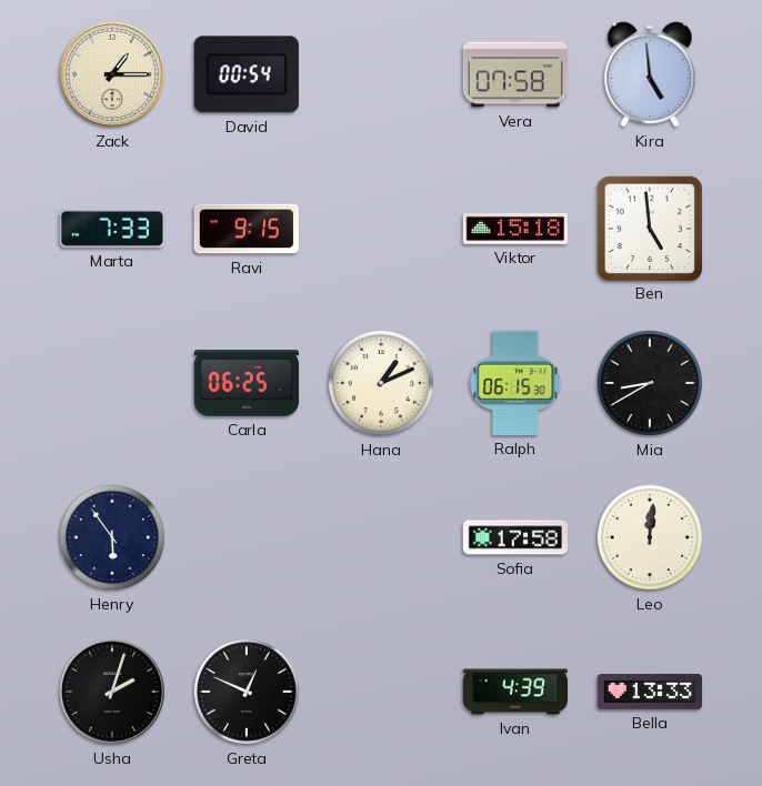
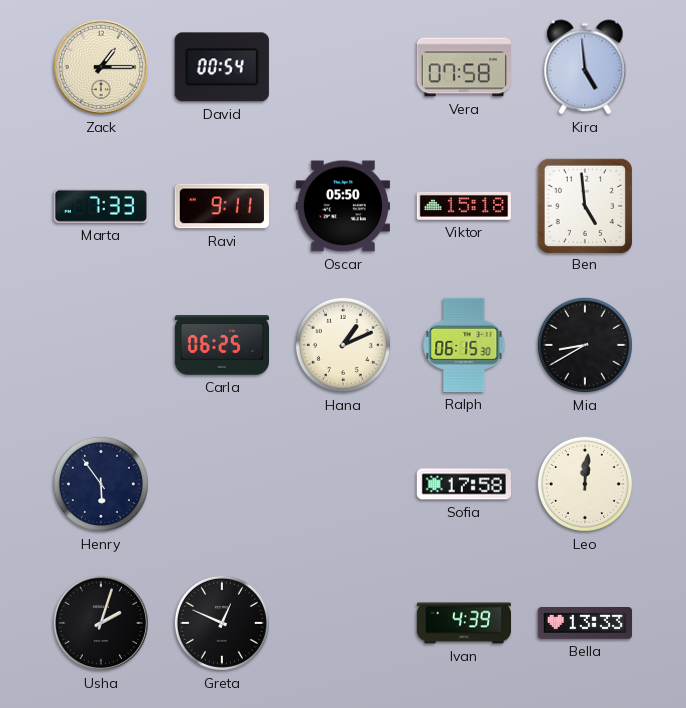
Ravi: 9:15 -> 9:11
Oscar: none -> 05:50
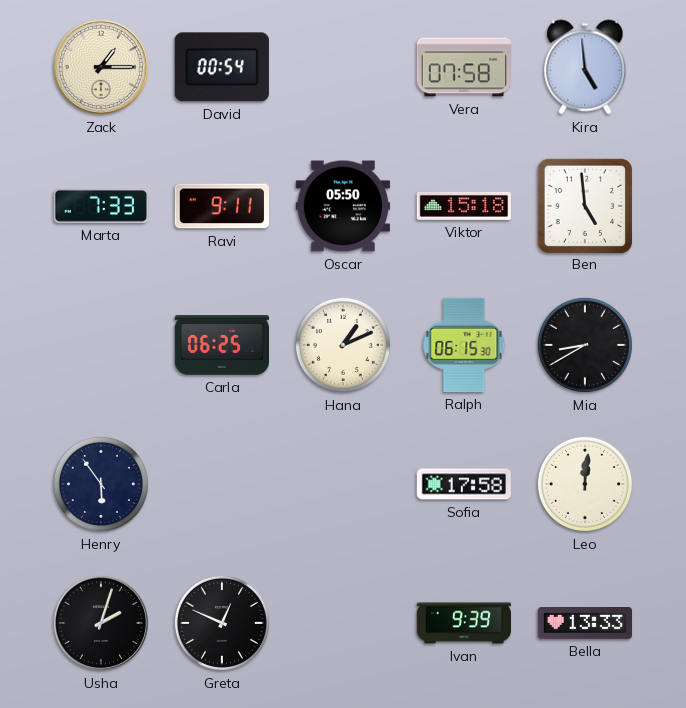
Ivan: 4:39 -> 9:39
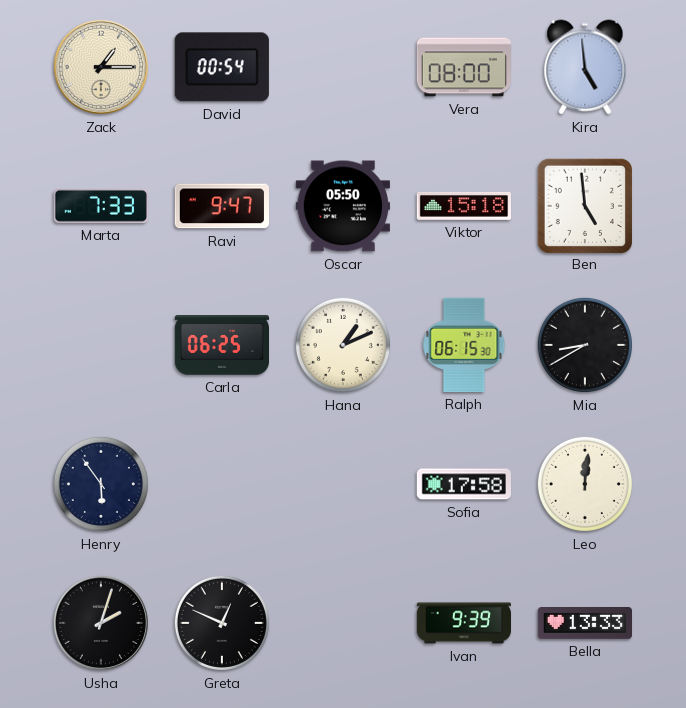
Vera: 07:58 -> 08:00
Ravi: 9:11 -> 9:47
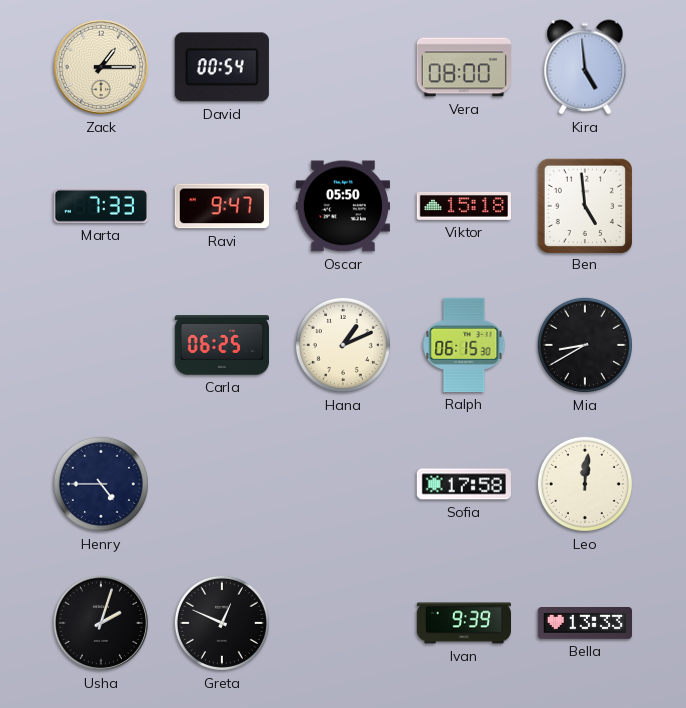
Henry: 5:54 -> 4:45
